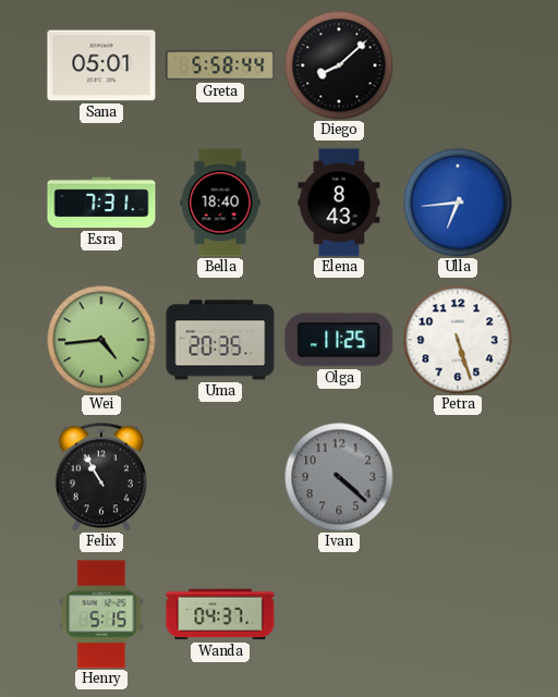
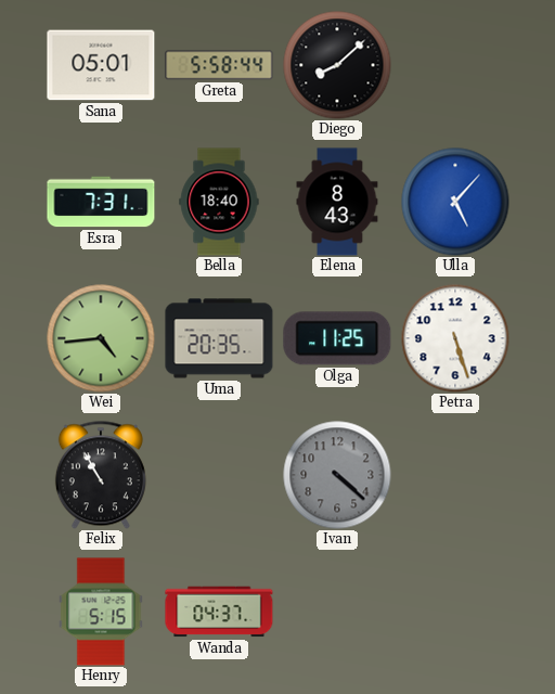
Ulla: 6:44 -> 5:07
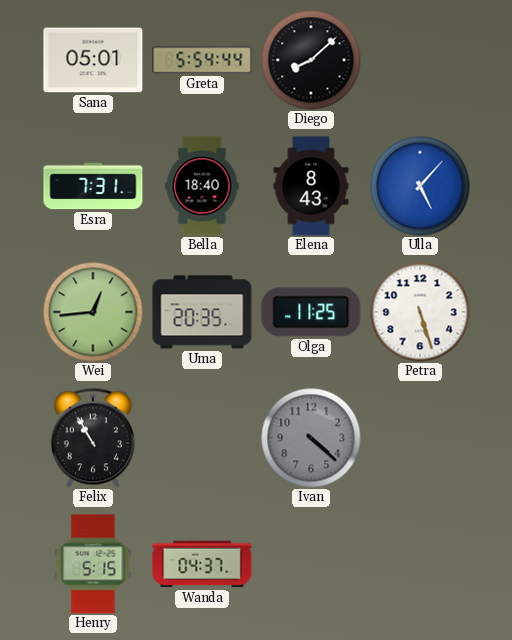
Greta: 5:58 -> 5:54
Wei: 4:44 -> 12:44
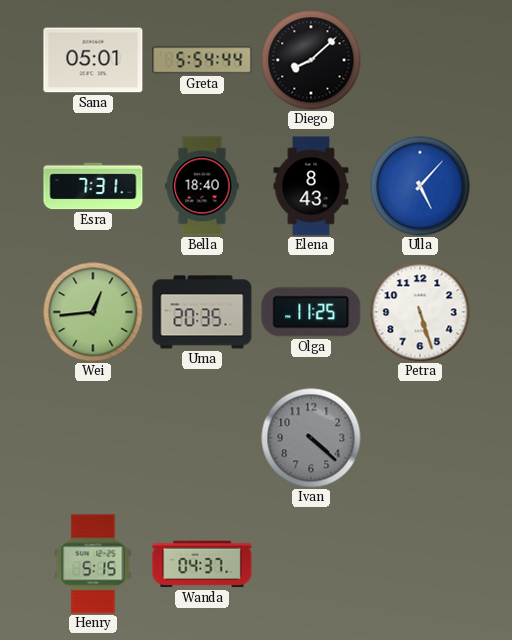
Felix: 10:55 -> none
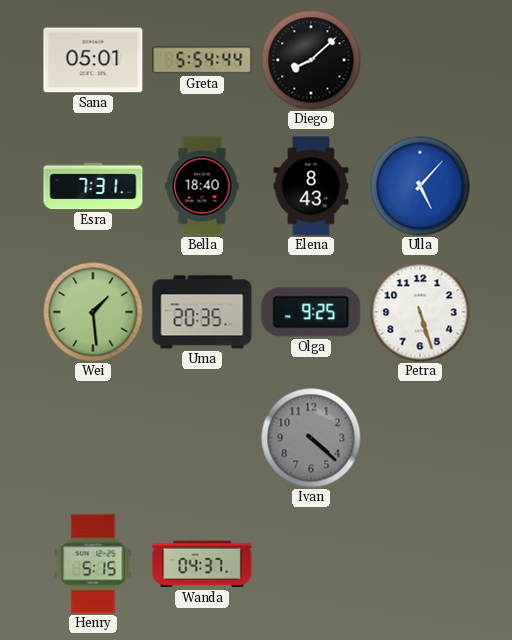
Wei: 12:44 -> 1:29
Olga: 11:25 -> 9:25
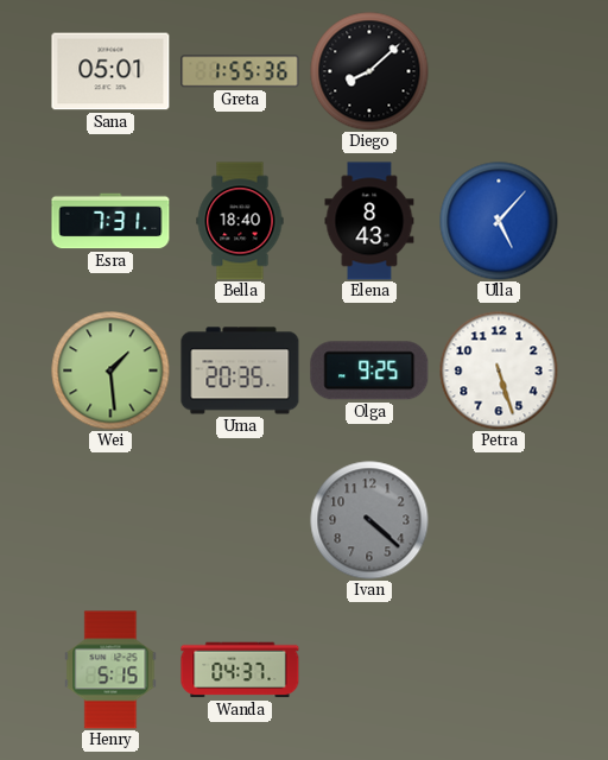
Greta: 5:54 -> 1:55
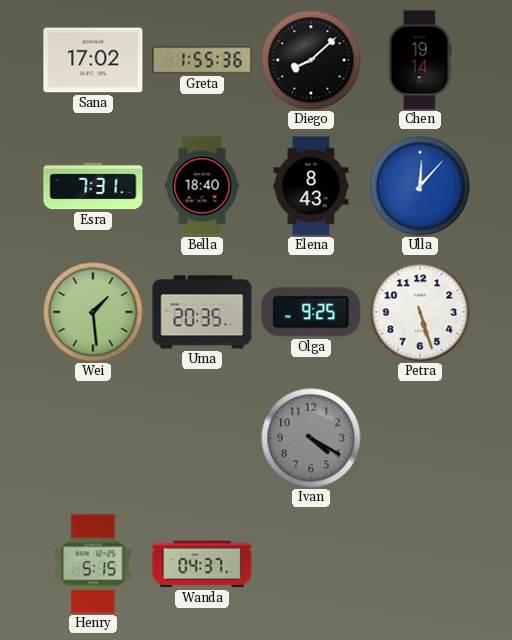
Sana: 05:01 -> 17:02
Chen: none -> 19:14
Ulla: 5:07 -> 12:07
Ivan: 4:22 -> 4:20
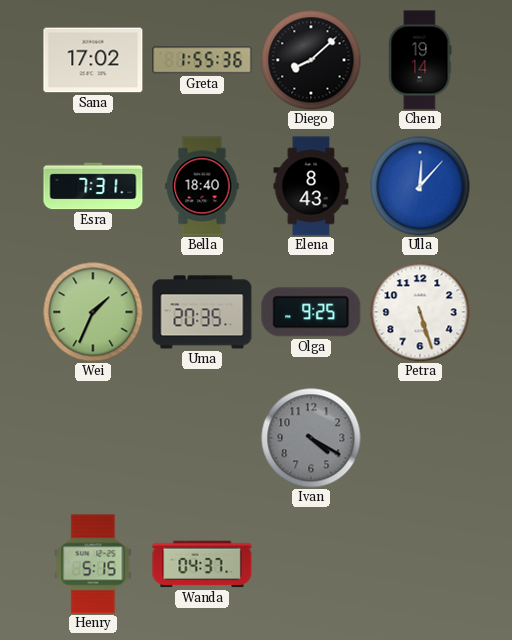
Wei: 1:29 -> 1:34
